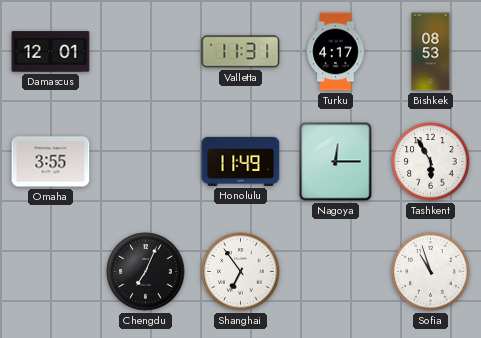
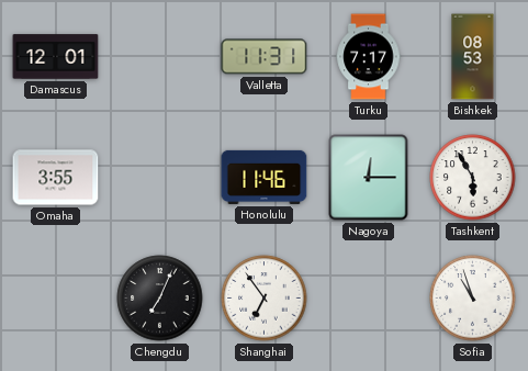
Turku: 4:17 -> 7:17
Honolulu: 11:49 -> 11:46
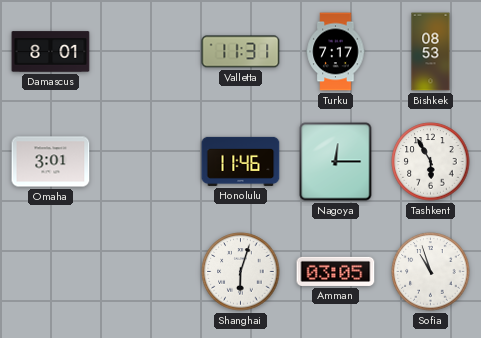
Damascus: 12:01 -> 8:01
Omaha: 3:55 -> 3:01
Chengdu: 7:04 -> none
Shanghai: 6:54 -> 6:03
Amman: none -> 03:05
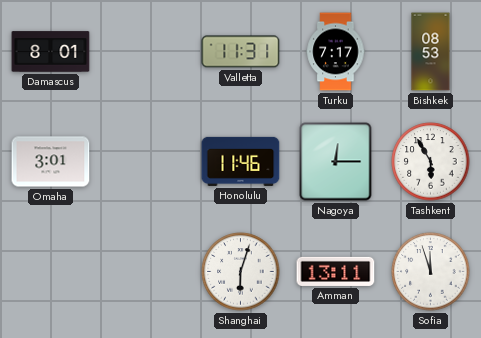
Amman: 03:05 -> 13:11
Sofia: 10:57 -> 11:57
